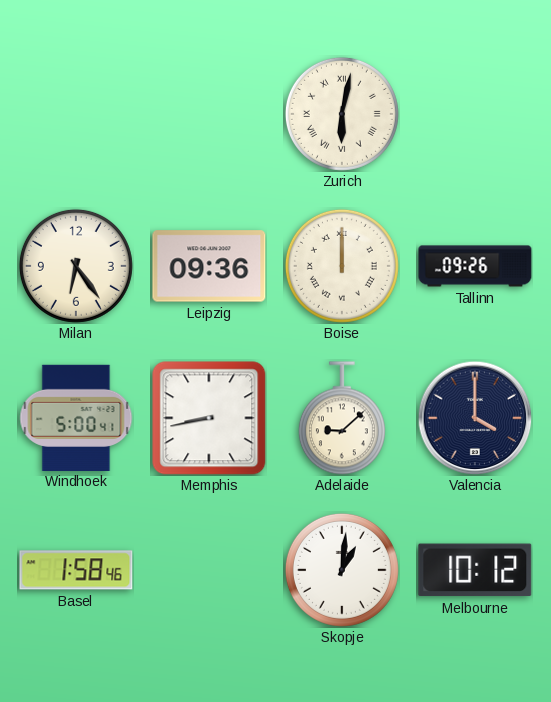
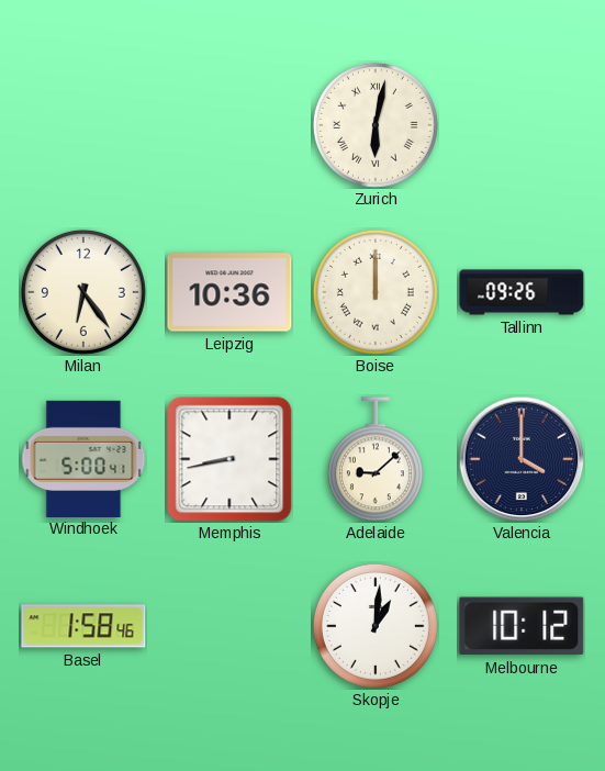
Leipzig: 09:36 -> 10:36
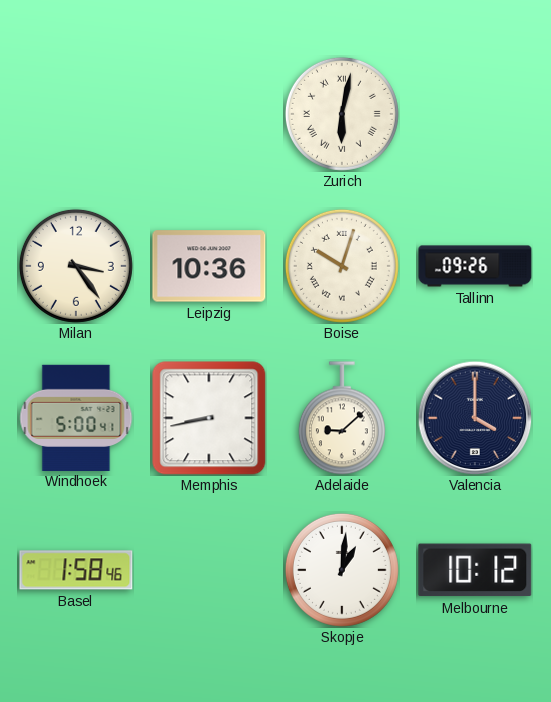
Milan: 6:24 -> 3:24
Boise: 12:00 -> 10:03
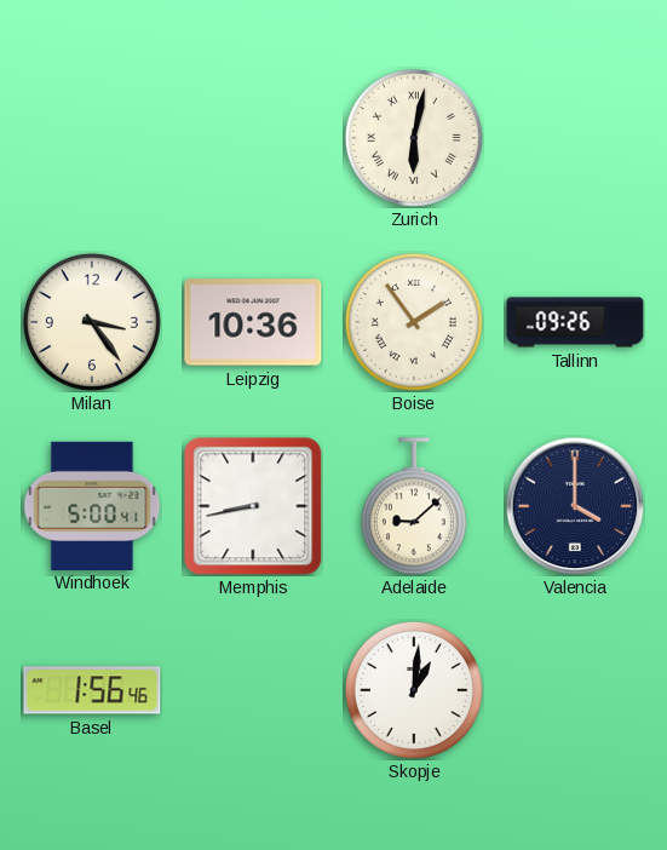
Boise: 10:03 -> 1:54
Basel: 1:58 -> 1:56
Melbourne: 10:12 -> none
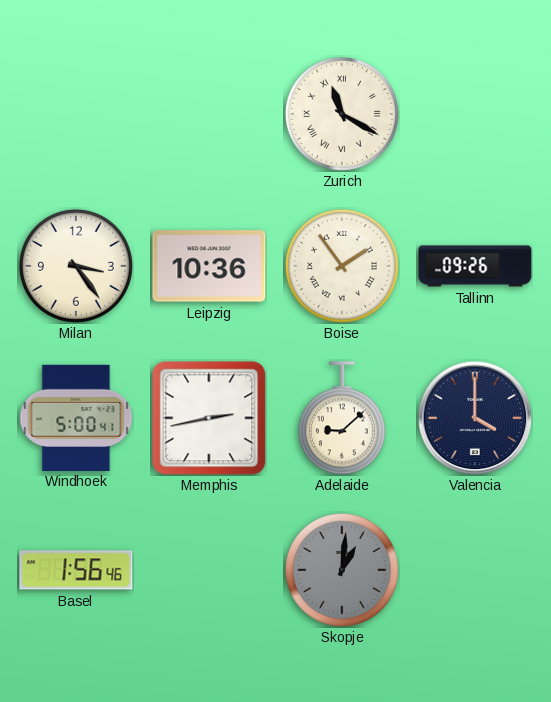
Zurich: 6:02 -> 11:20
Memphis: 8:43 -> 2:43
Skopje dial: white -> grey
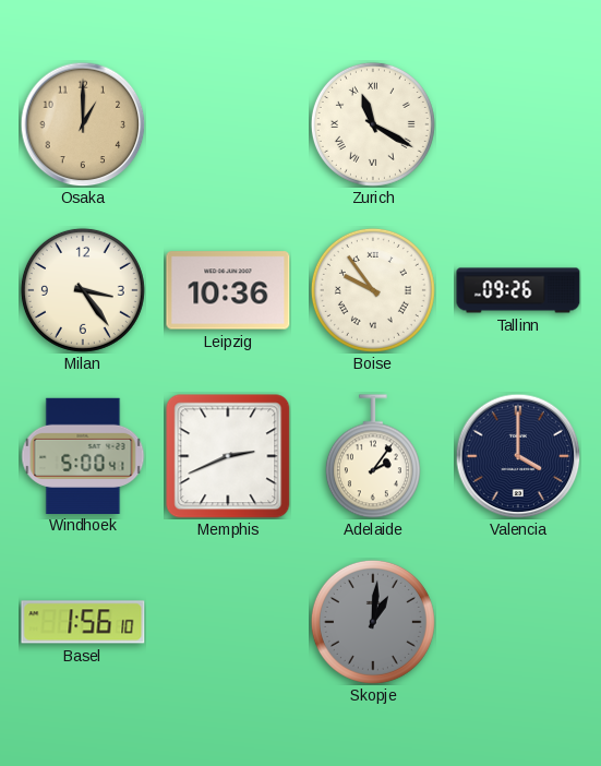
Osaka: none -> 1:00
Boise: 1:54 -> 9:54
Memphis: 2:43 -> 2:41
Adelaide: 9:08 -> 2:06
Basel: 1:56:46 -> 1:56:10
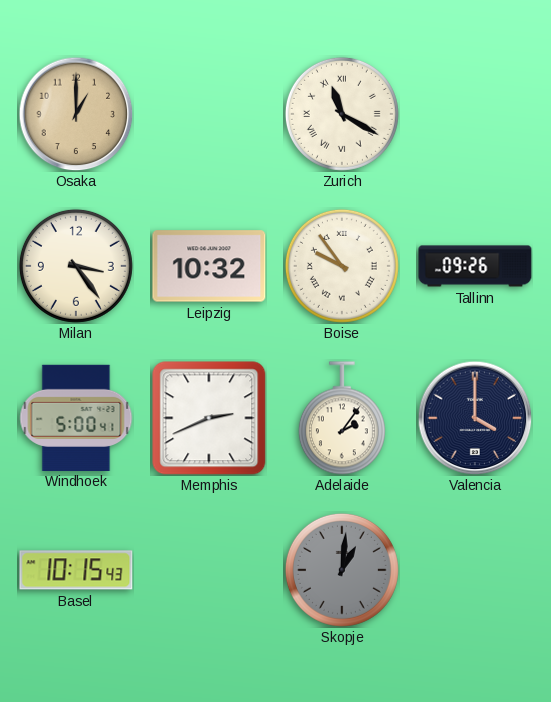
Leipzig: 10:36 -> 10:32
Basel: 1:56 -> 10:15
